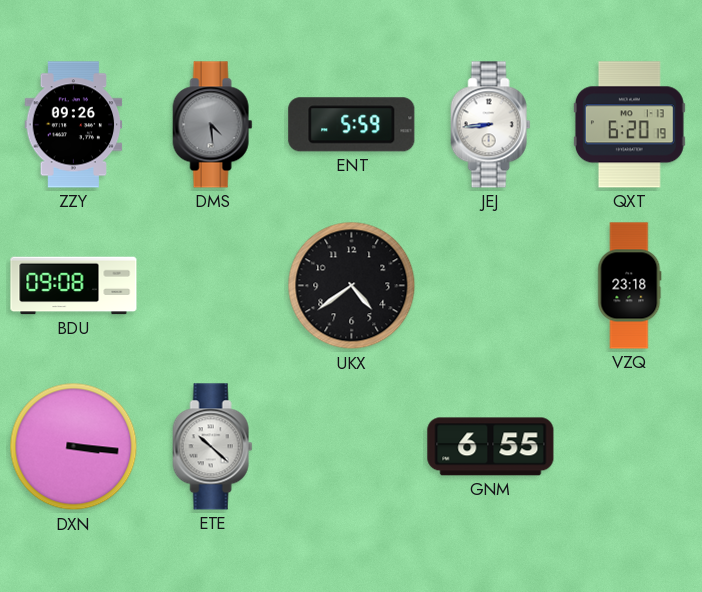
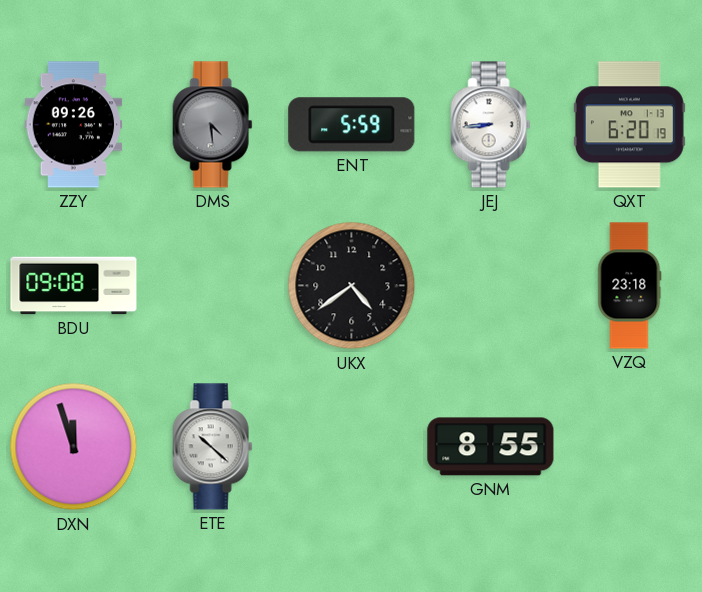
DXN: 3:16 -> 11:57
GNM: 6:55 -> 8:55
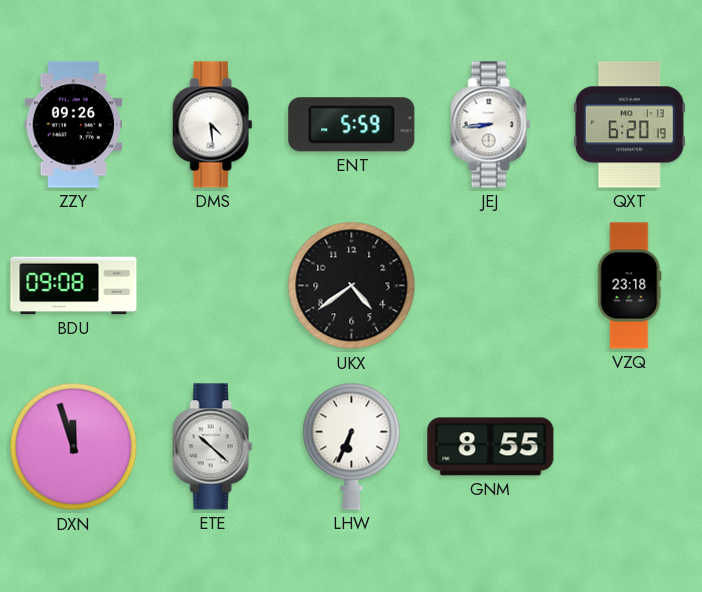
DMS dial: grey -> white
LHW: none -> 6:34
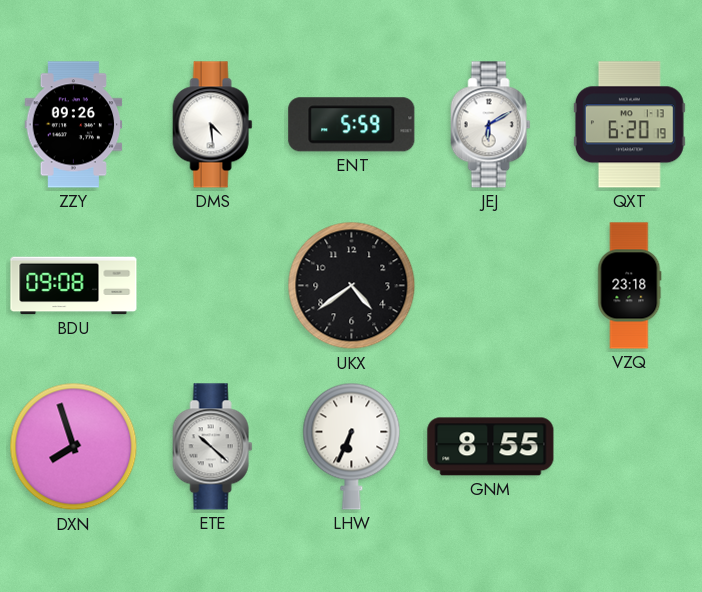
JEJ: 8:44 -> 6:10
DXN: 11:57 -> 7:57
